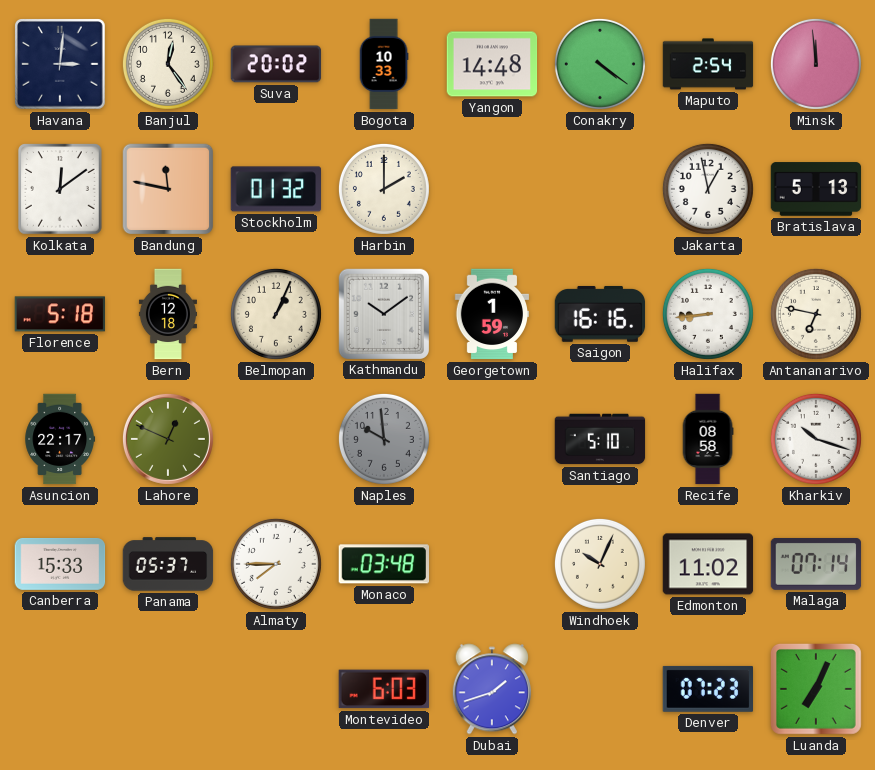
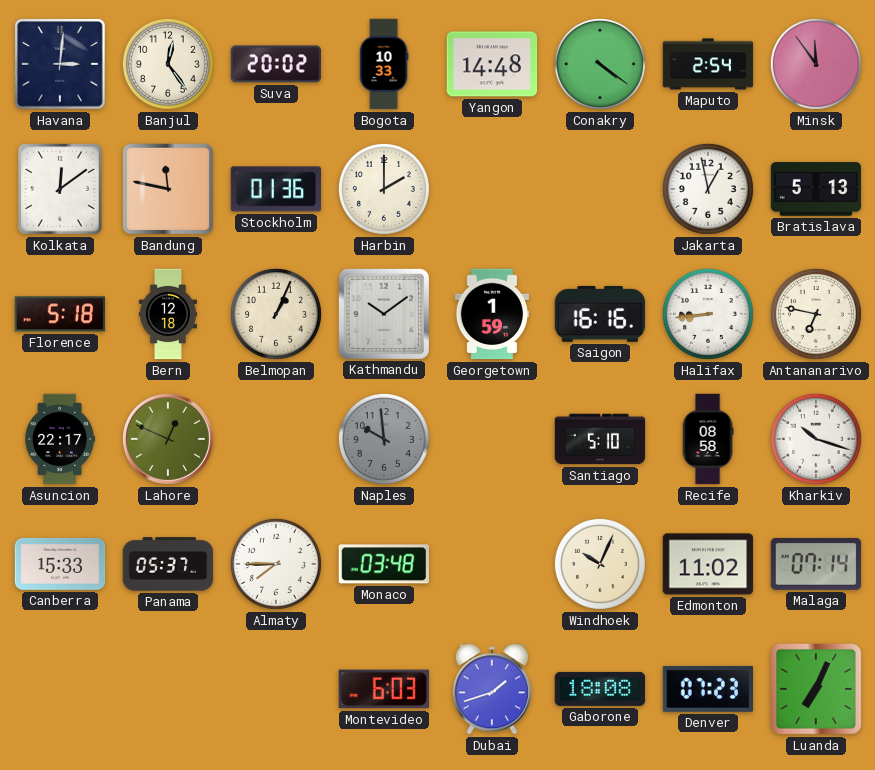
Minsk: 11:59 -> 11:54
Stockholm: 01:32 -> 01:36
Gaborone: none -> 18:08
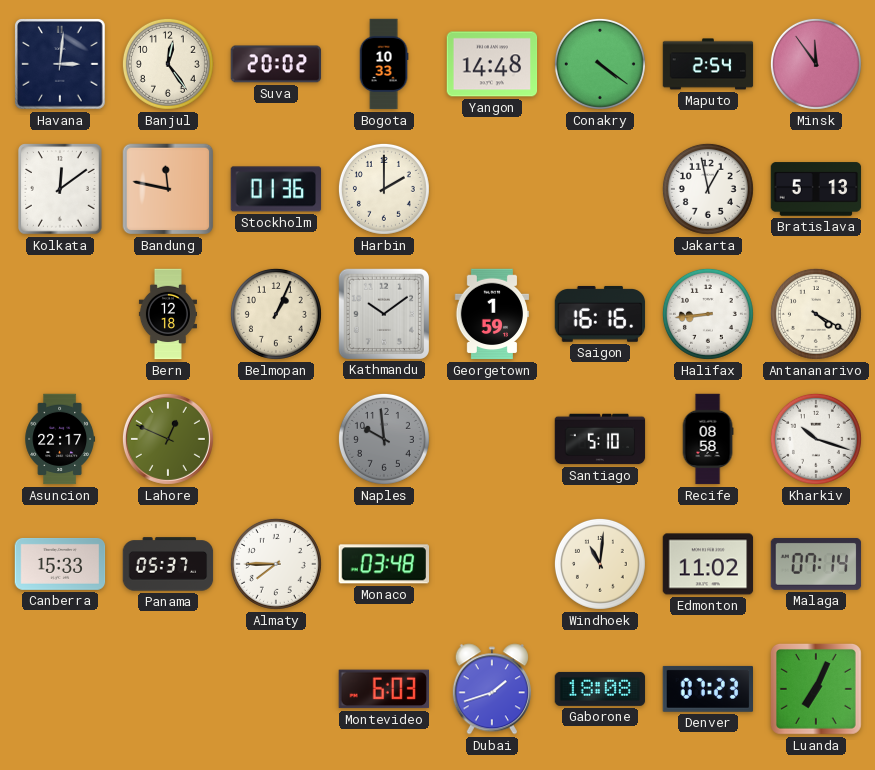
Florence: 5:18 -> none
Antananarivo: 6:47 -> 4:20
Windhoek: 10:04 -> 11:01
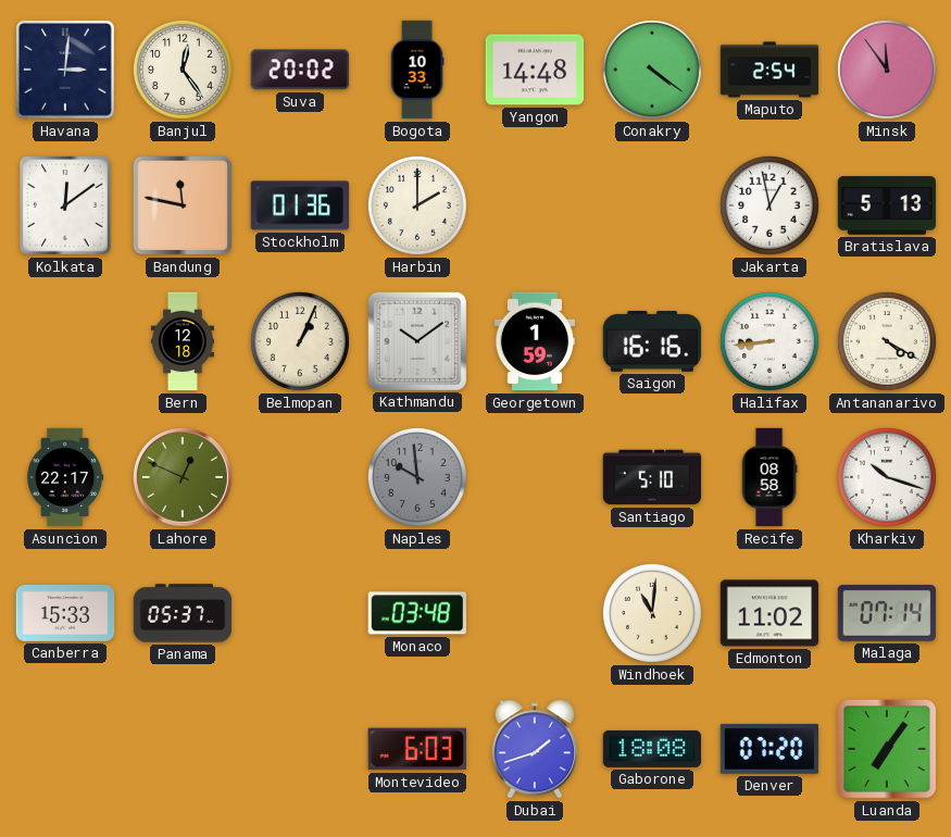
Almaty: 7:45 -> none
Denver: 07:23 -> 07:20
Luanda: 7:04 -> 7:06
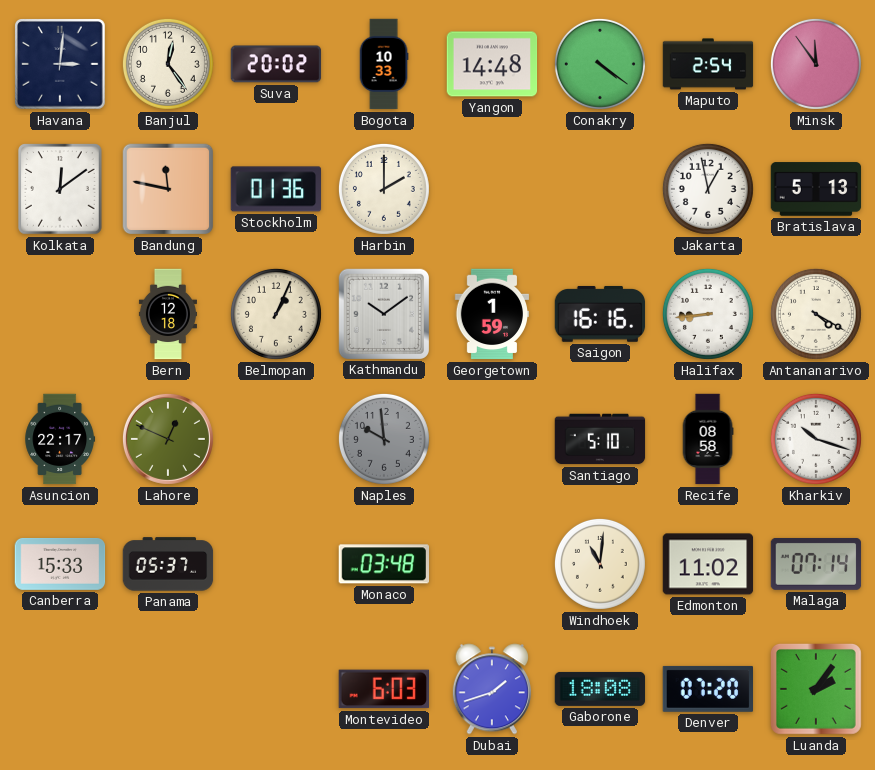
Luanda: 7:06 -> 2:06
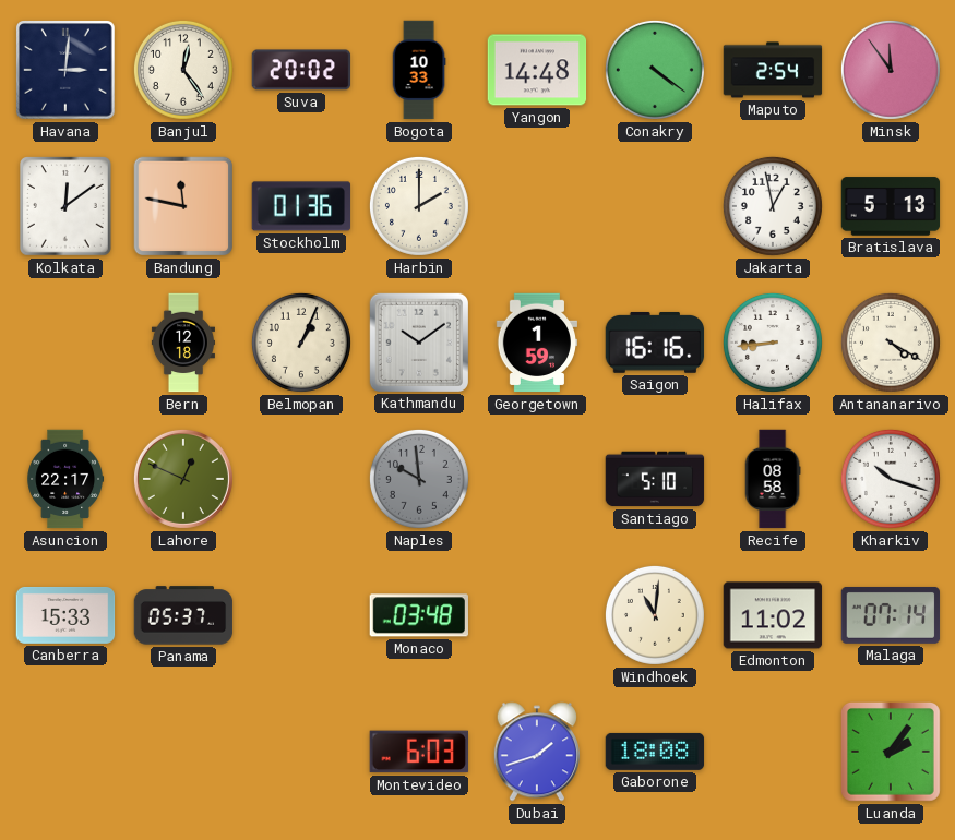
Denver: 07:20 -> none
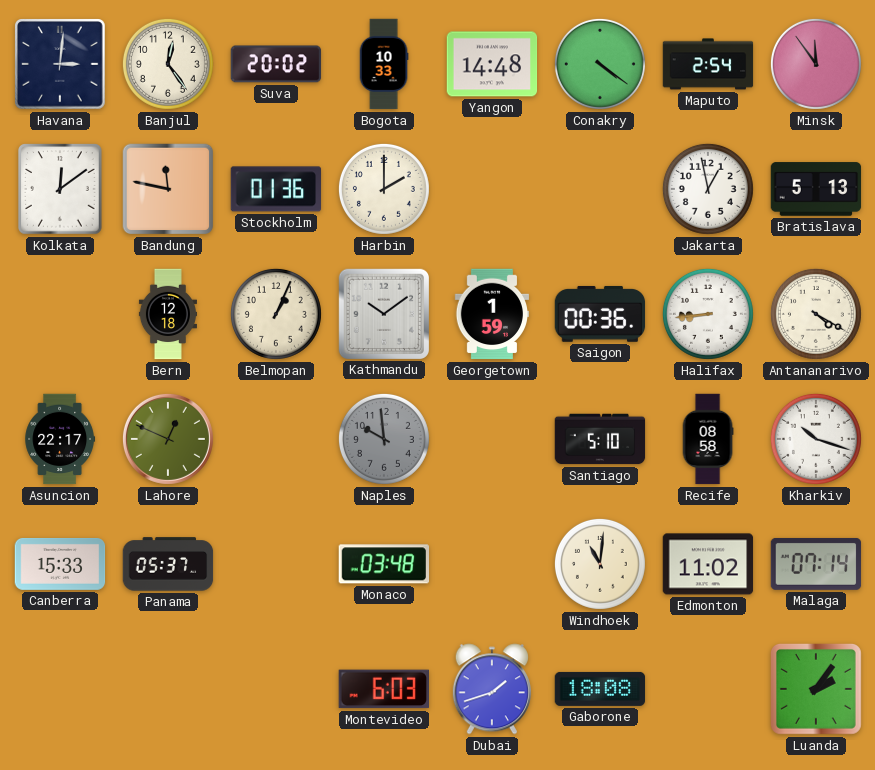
Saigon: 16:16 -> 00:36
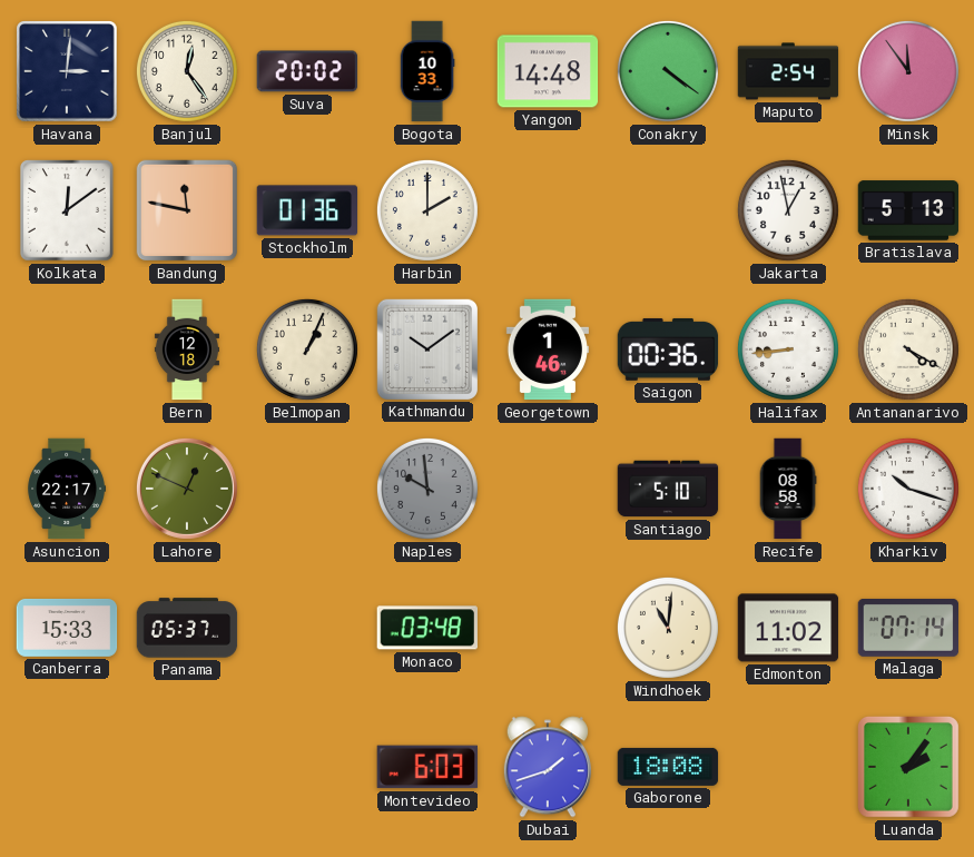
Georgetown: 1:59 -> 1:46
